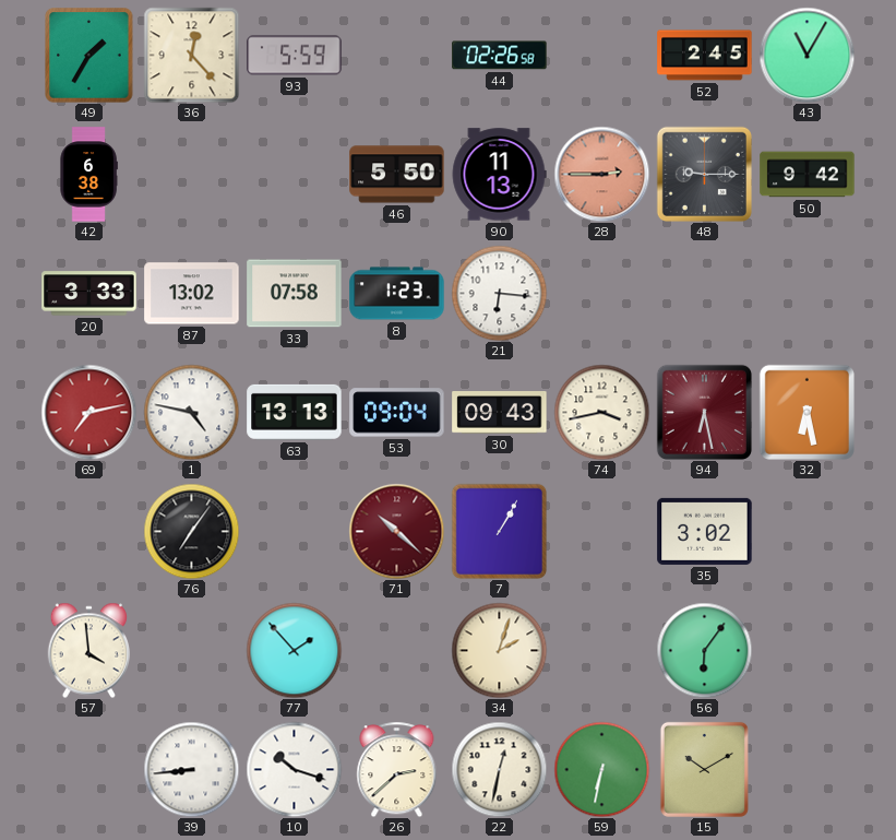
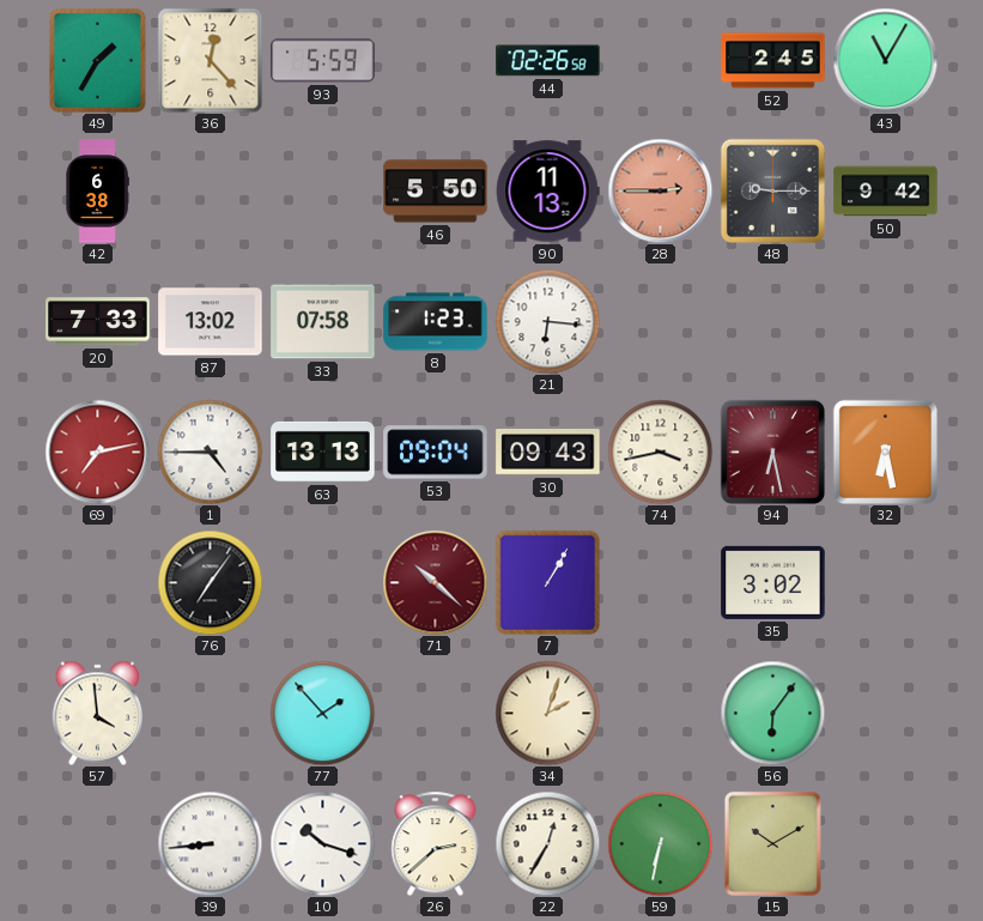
20: 3:33 -> 7:33
1: 4:47 -> 4:45
22: 12:32 -> 12:35
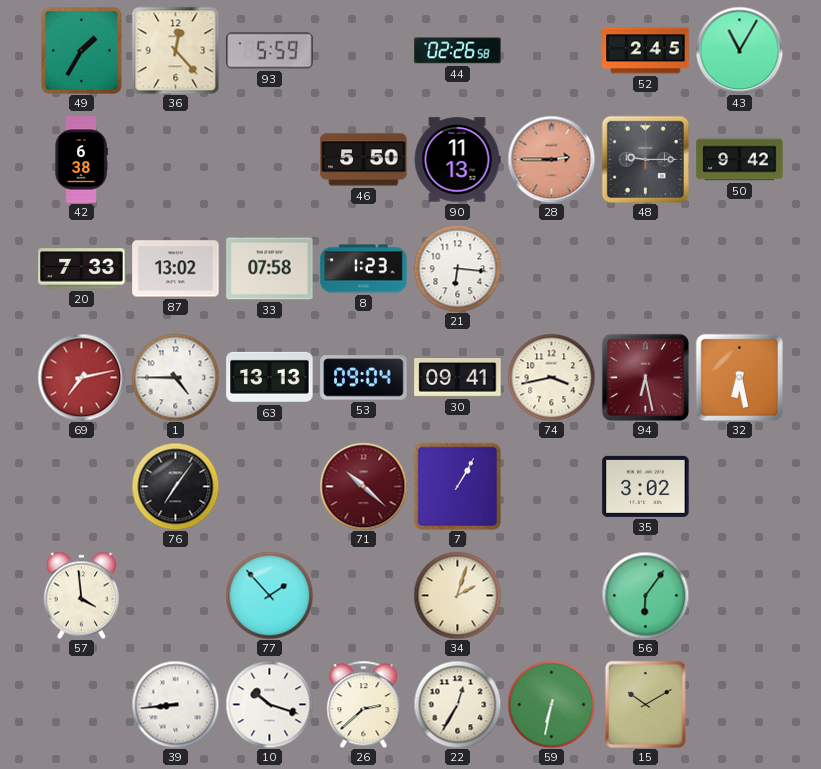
30: 09:43 -> 09:41
